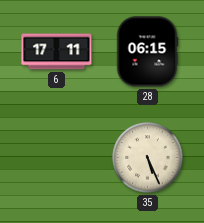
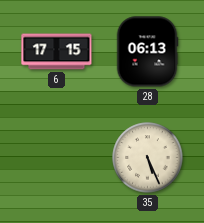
6: 17:11 -> 17:15
28: 06:15 -> 06:13
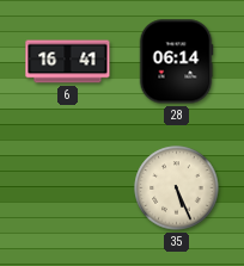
6: 17:15 -> 16:41
28: 06:13 -> 06:14
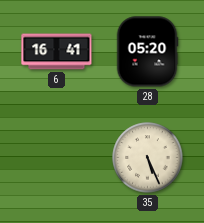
28: 06:14 -> 05:20
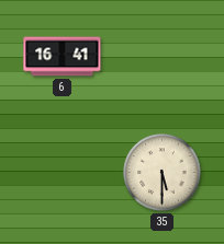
28: 05:20 -> none
35: 5:26 -> 5:30
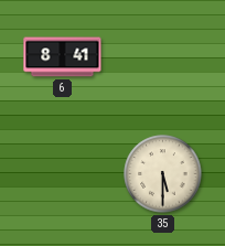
6: 16:41 -> 8:41
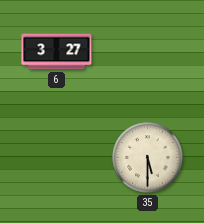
6: 8:41 -> 3:27
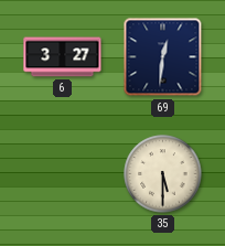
69: none -> 12:31
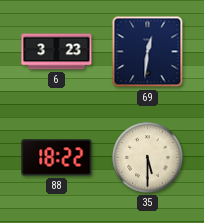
6: 3:27 -> 3:23
88: none -> 18:22
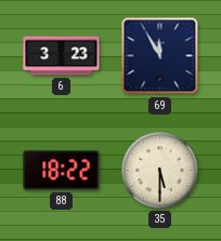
69: 12:31 -> 11:55
